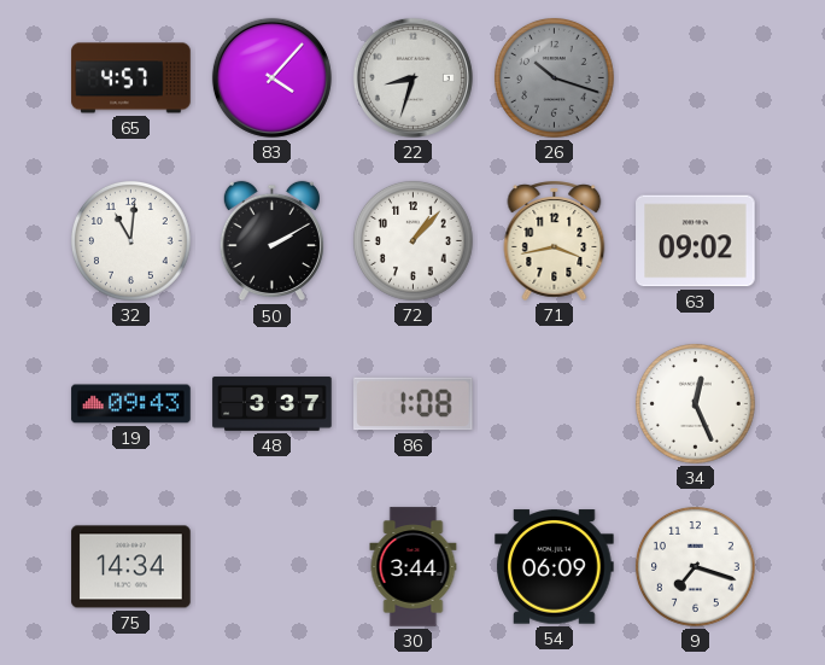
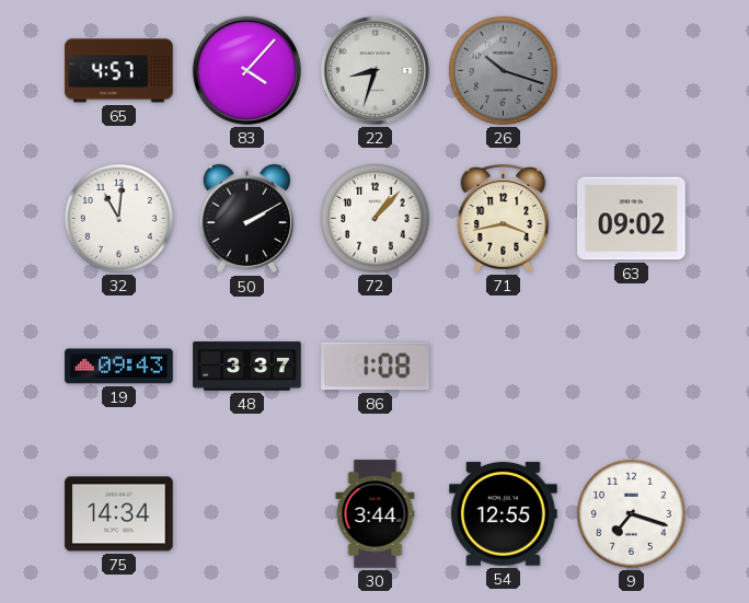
34: 12:26 -> none
54: 06:09 -> 12:55
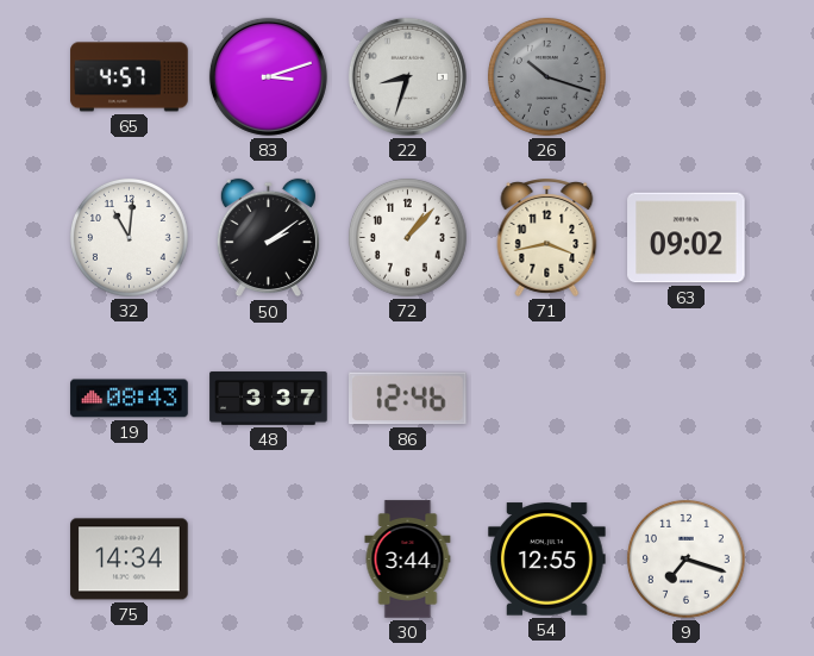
83: 4:07 -> 3:12
50: 2:10 -> 2:09
19: 09:43 -> 08:43
86: 1:08 -> 12:46
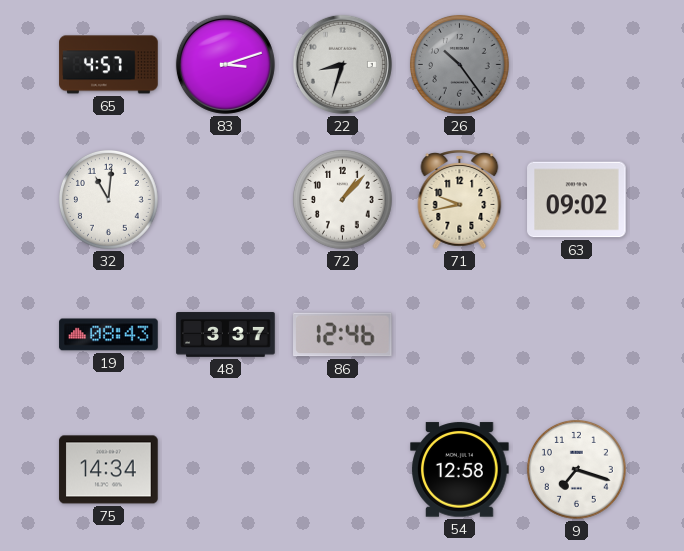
26: 10:18 -> 10:24
50: 2:09 -> none
71: 3:43 -> 9:43
30: 3:44 -> none
54: 12:55 -> 12:58
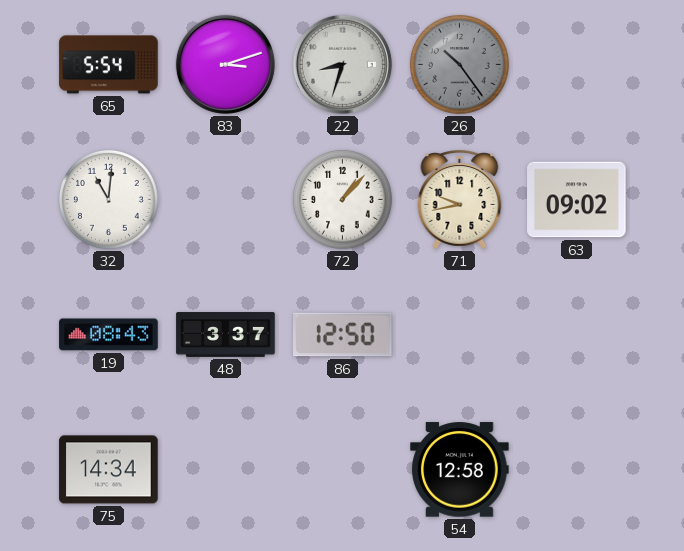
65: 4:57 -> 5:54
86: 12:46 -> 12:50
9: 7:18 -> none
